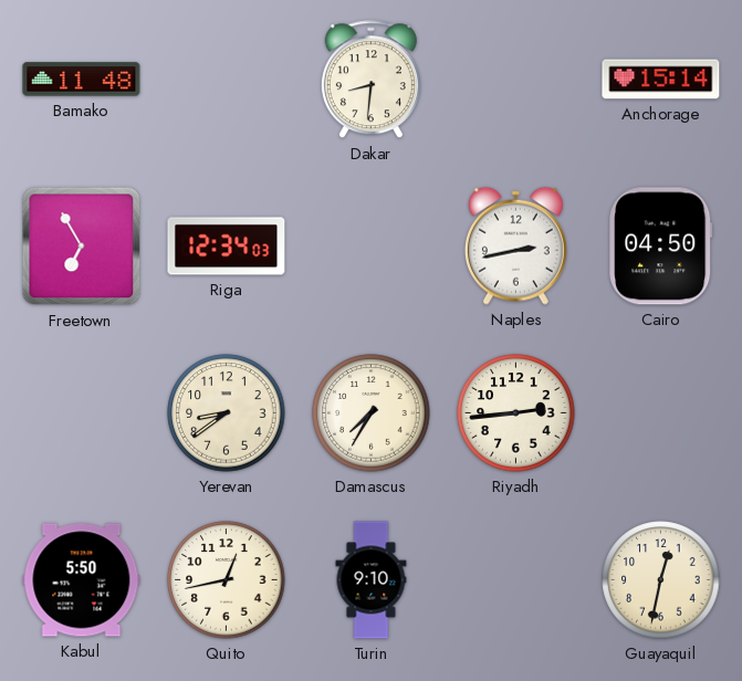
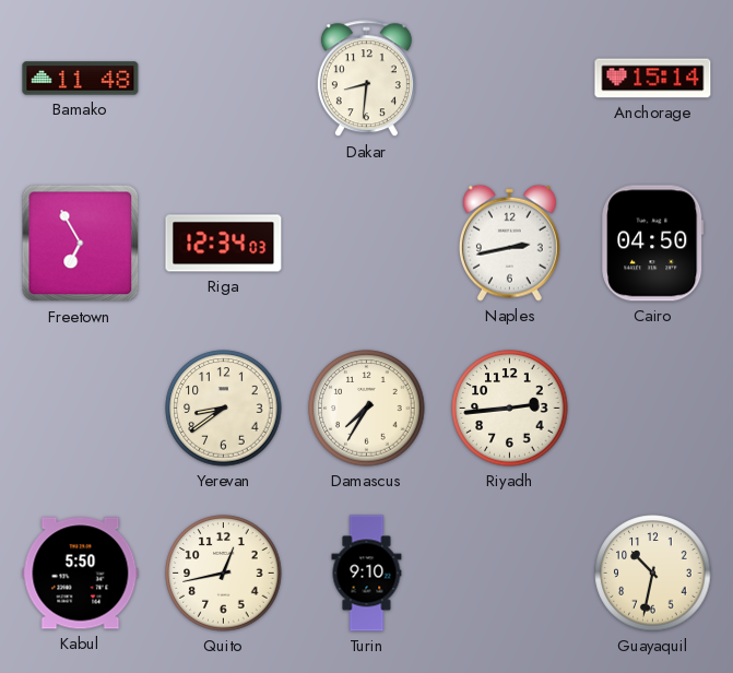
Guayaquil: 12:32 -> 10:32
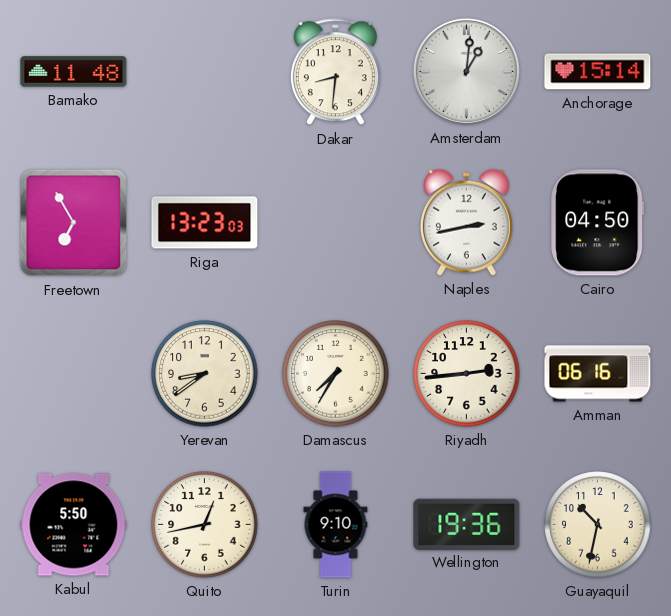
Amsterdam: none -> 1:01
Riga: 12:34 -> 13:23
Amman: none -> 06:16
Wellington: none -> 19:36
